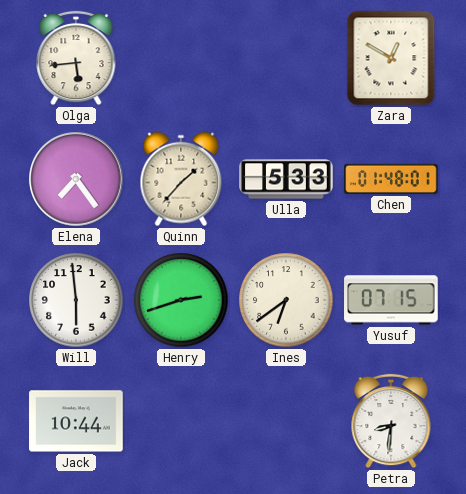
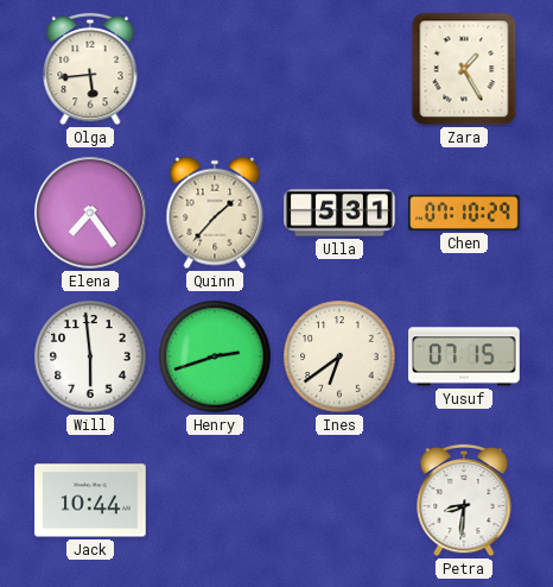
Zara: 12:50 -> 1:25
Ulla: 5:33 -> 5:31
Chen: 01:48 -> 07:10
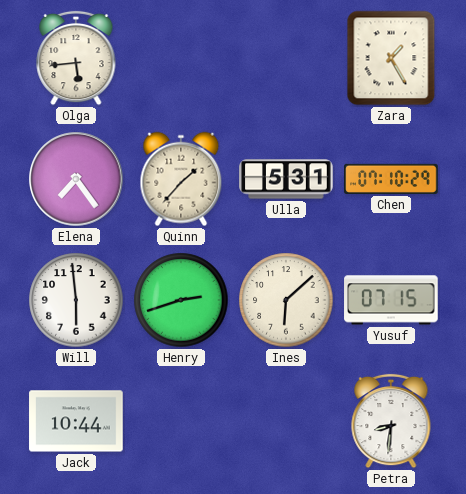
Ines: 6:39 -> 6:08
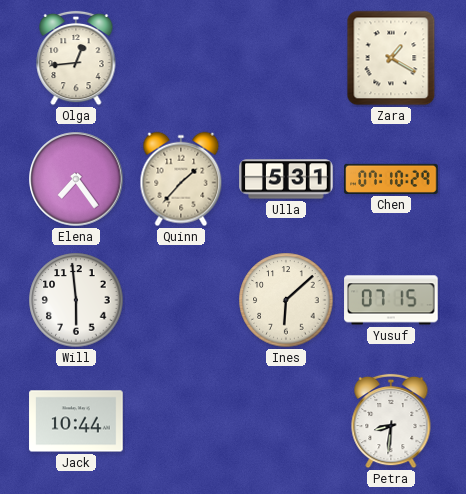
Olga: 5:44 -> 12:44
Zara: 1:25 -> 1:20
Henry: 2:42 -> none
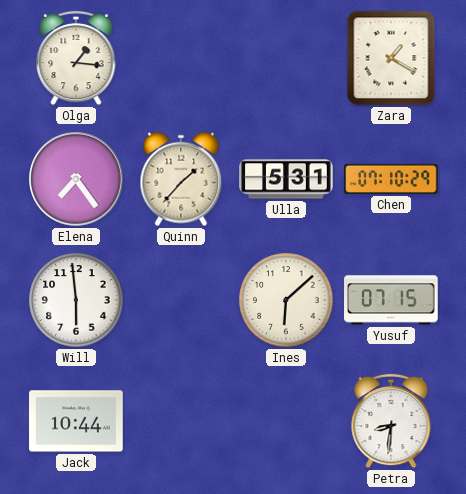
Olga: 12:44 -> 1:16
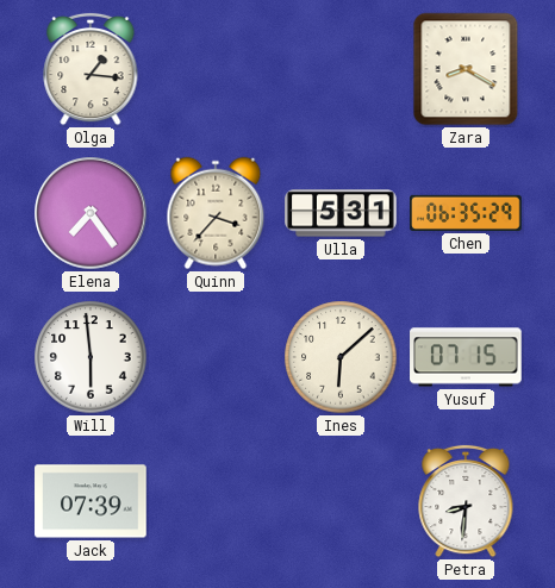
Zara: 1:20 -> 8:20
Quinn: 1:37 -> 3:37
Chen: 07:10 -> 06:35
Jack: 10:44 -> 07:39
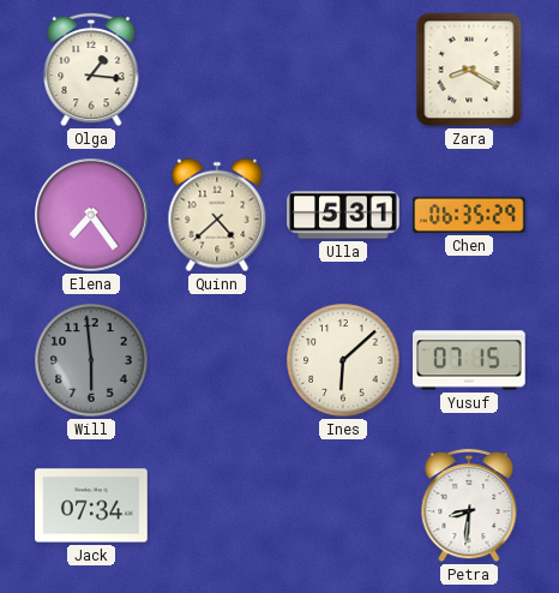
Quinn: 3:37 -> 4:38
Will dial: white -> grey
Jack: 07:39 -> 07:34
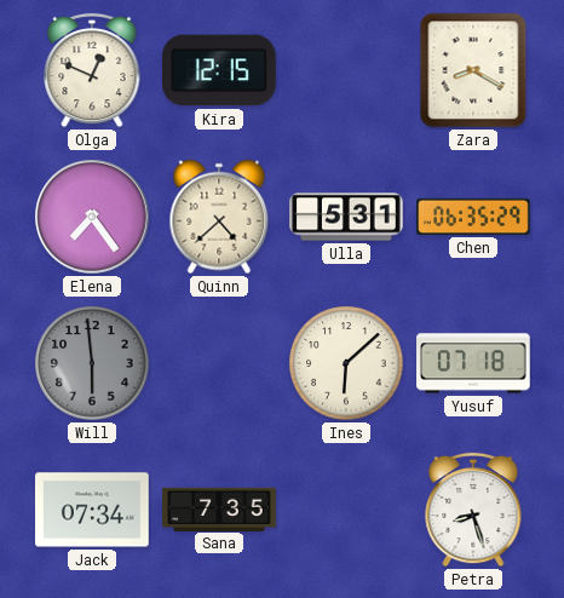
Olga: 1:16 -> 12:49
Kira: none -> 12:15
Yusuf: 07:15 -> 07:18
Sana: none -> 7:35
Petra: 8:31 -> 8:27
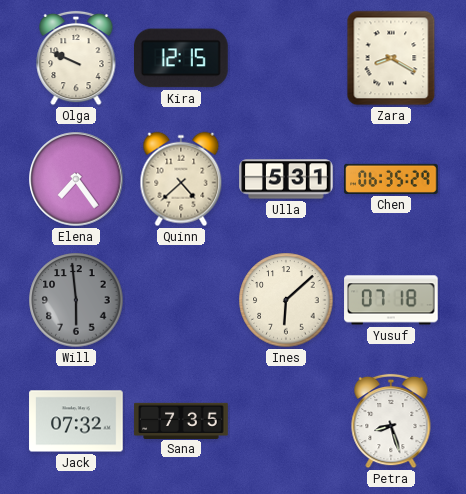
Olga: 12:49 -> 9:49
Jack: 07:34 -> 07:32
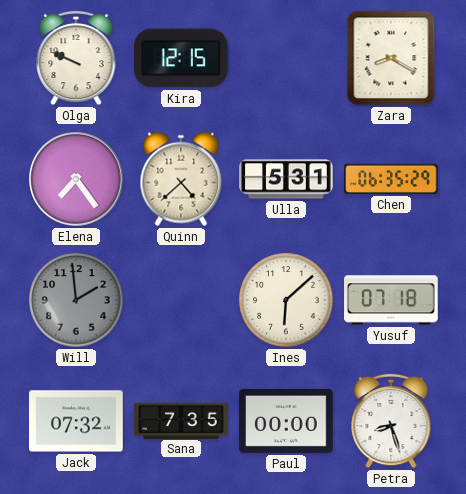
Will: 5:59 -> 1:59
Paul: none -> 00:00
